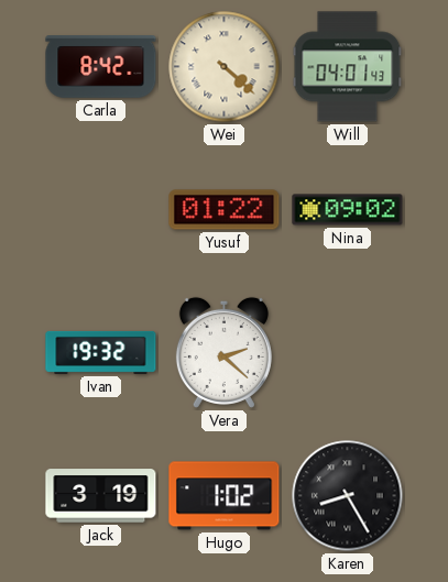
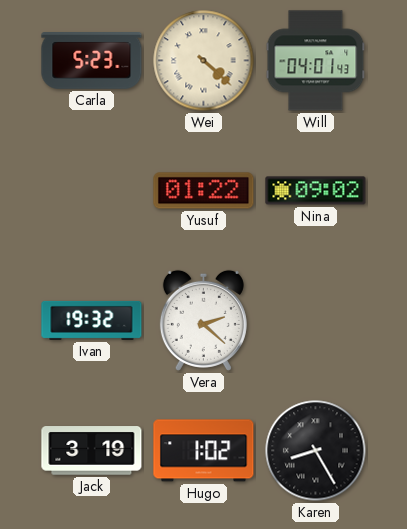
Carla: 8:42 -> 5:23
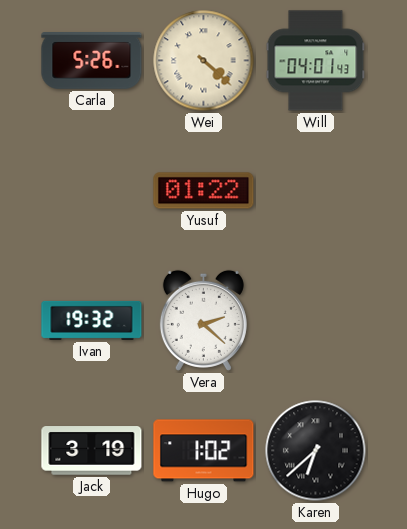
Carla: 5:23 -> 5:26
Nina: 09:02 -> none
Karen: 8:25 -> 6:38
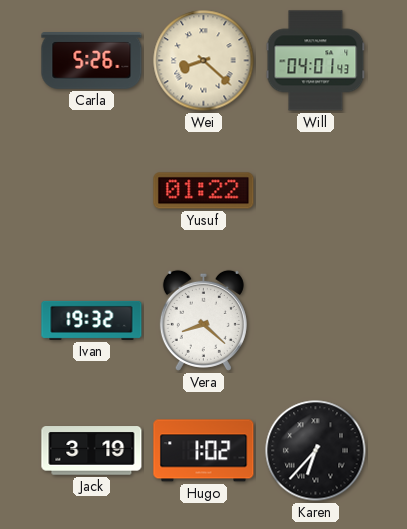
Wei: 4:22 -> 8:22
Vera: 2:22 -> 8:22
Karen: 6:38 -> 6:37
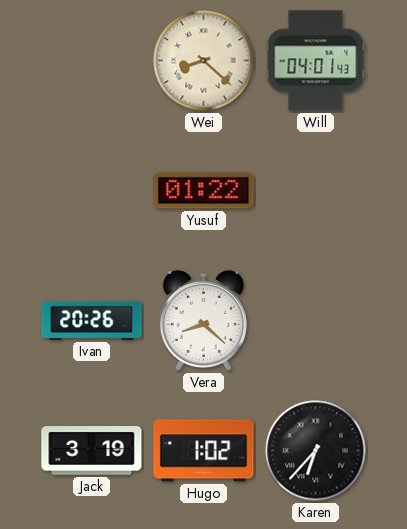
Carla: 5:26 -> none
Ivan: 19:32 -> 20:26
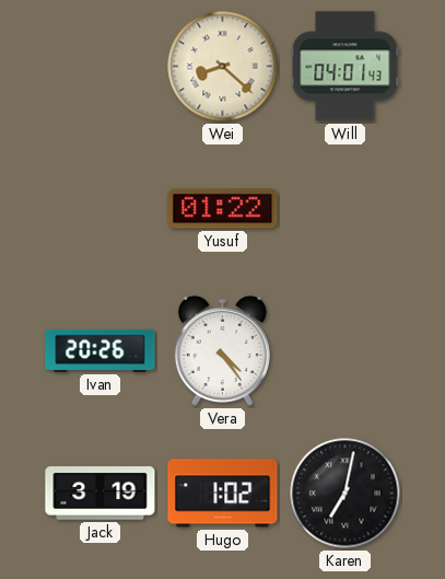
Vera: 8:22 -> 4:24
Karen: 6:37 -> 7:02
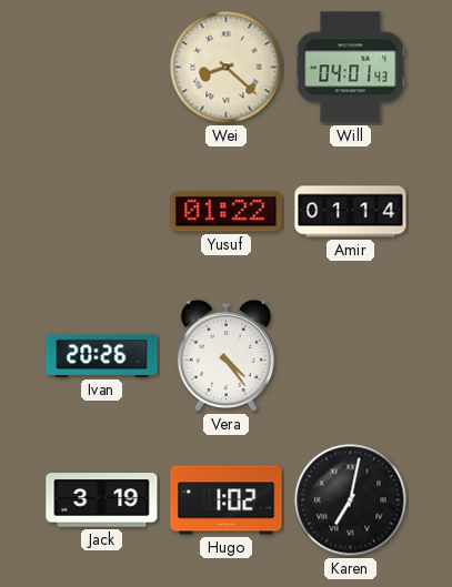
Amir: none -> 01:14
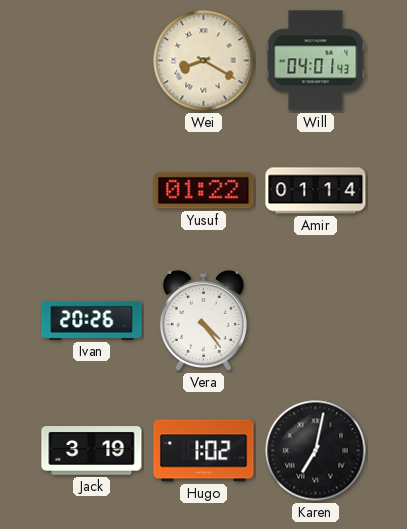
Wei: 8:22 -> 8:20
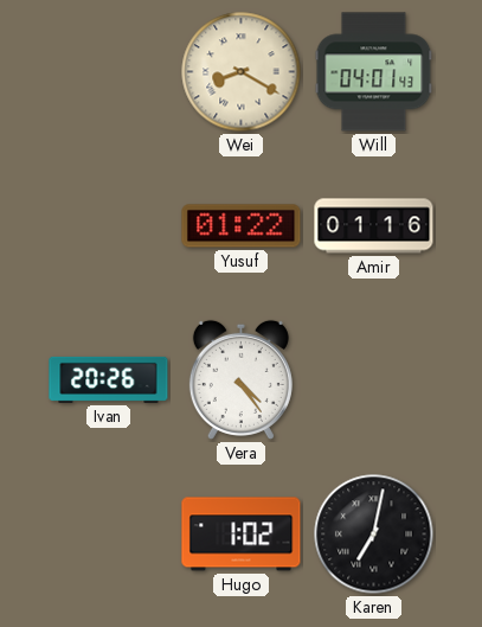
Amir: 01:14 -> 01:16
Jack: 3:19 -> none
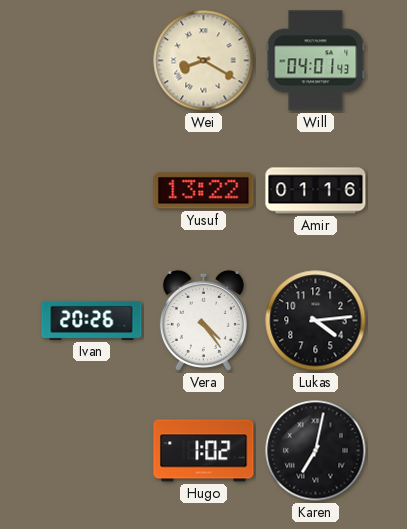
Yusuf: 01:22 -> 13:22
Lukas: none -> 4:14
